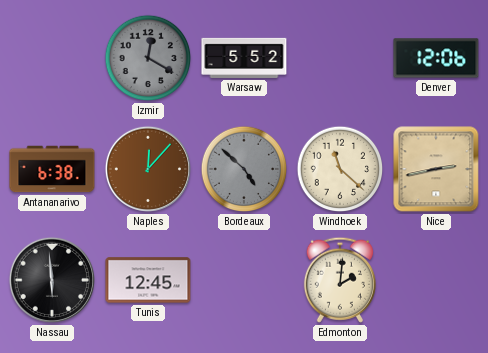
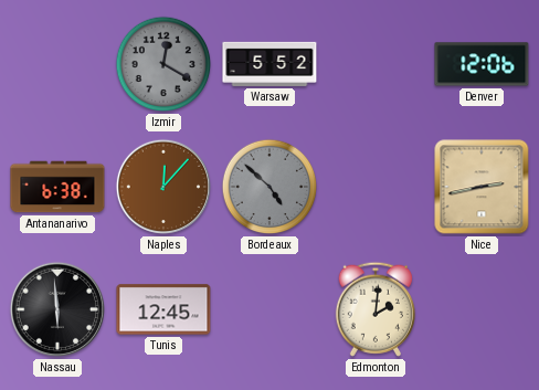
Windhoek: 11:22 -> none
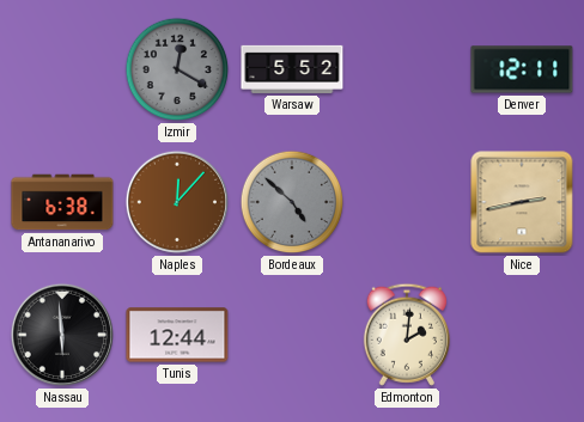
Denver: 12:06 -> 12:11
Tunis: 12:45 -> 12:44
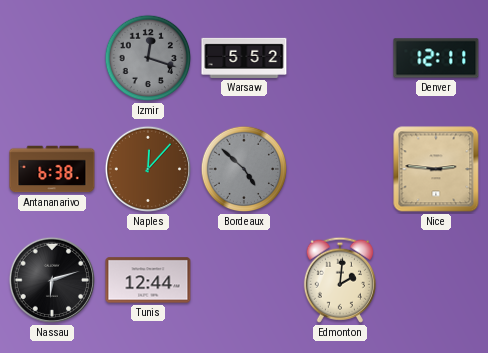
Izmir: 12:20 -> 12:18
Nice: 2:43 -> 2:46
Nassau: 5:59 -> 6:12
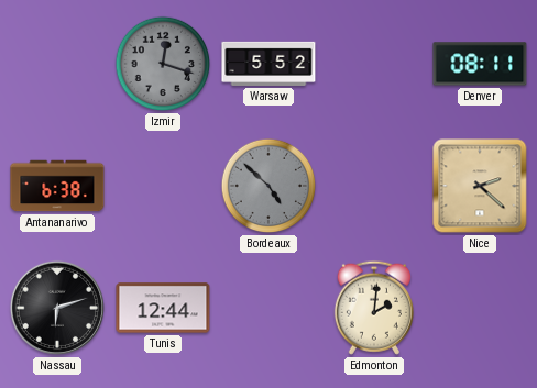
Denver: 12:11 -> 08:11
Naples: 12:07 -> none
Nice: 2:46 -> 2:22
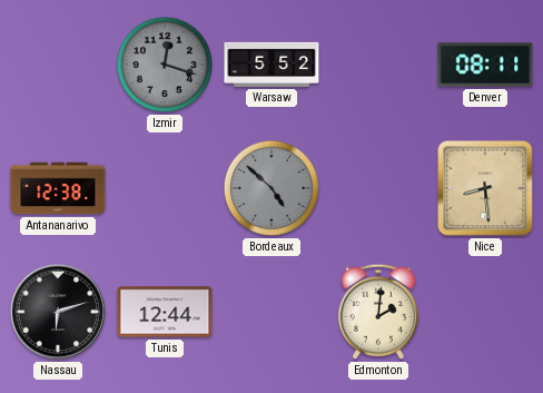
Antananarivo: 6:38 -> 12:38
Nice: 2:22 -> 8:29
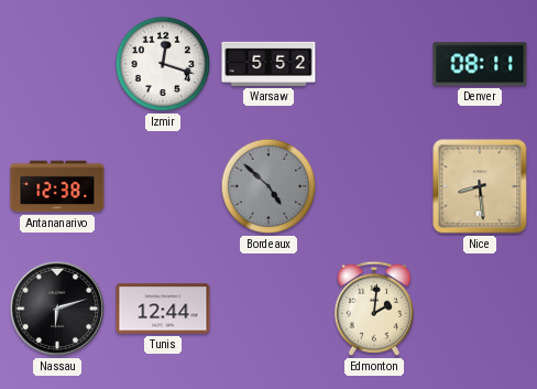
Izmir dial: grey -> white
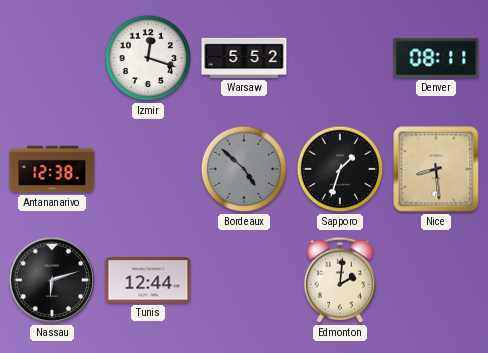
Sapporo: none -> 1:33
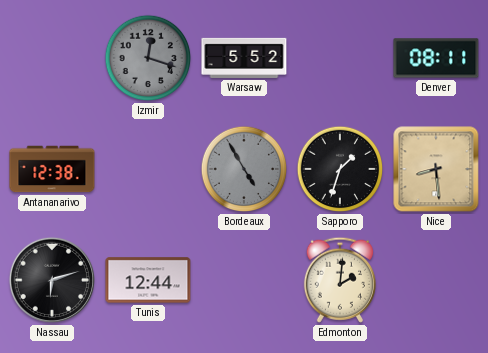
Izmir dial: white -> grey
Bordeaux: 4:52 -> 4:55
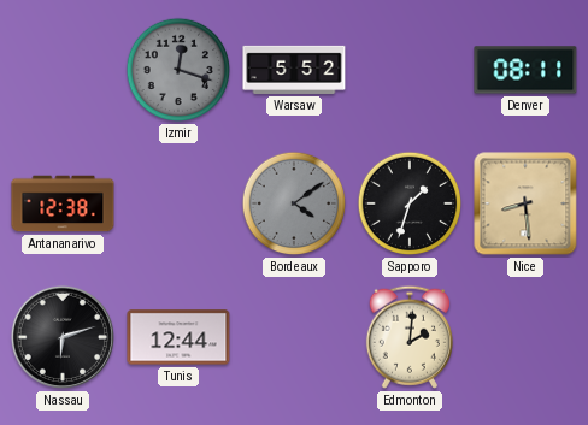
Bordeaux: 4:55 -> 4:09
